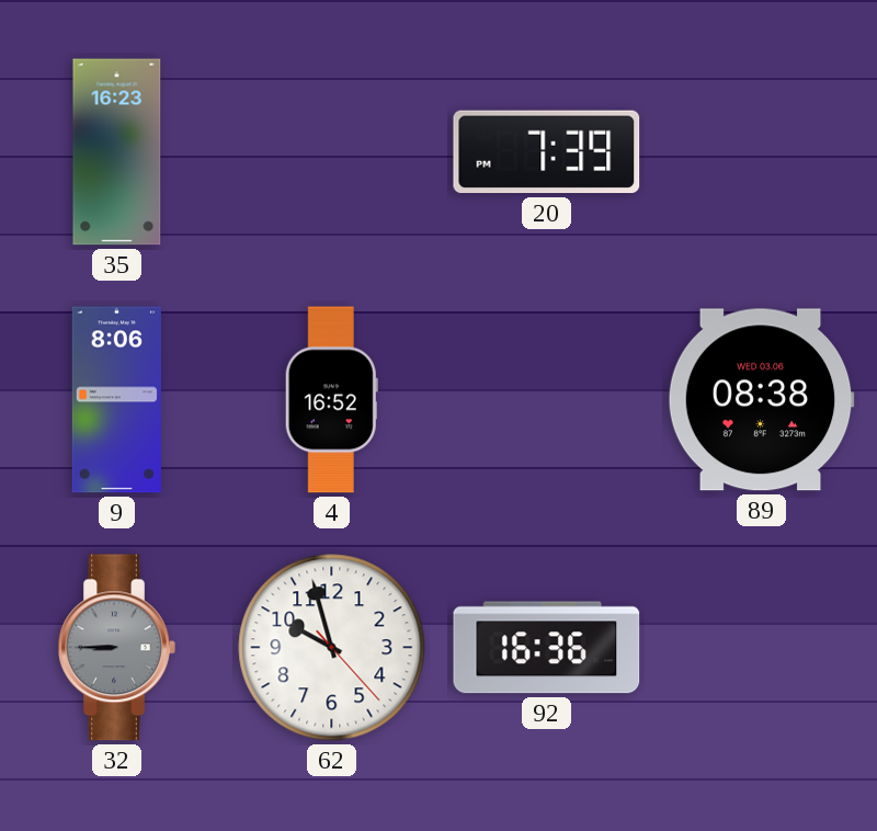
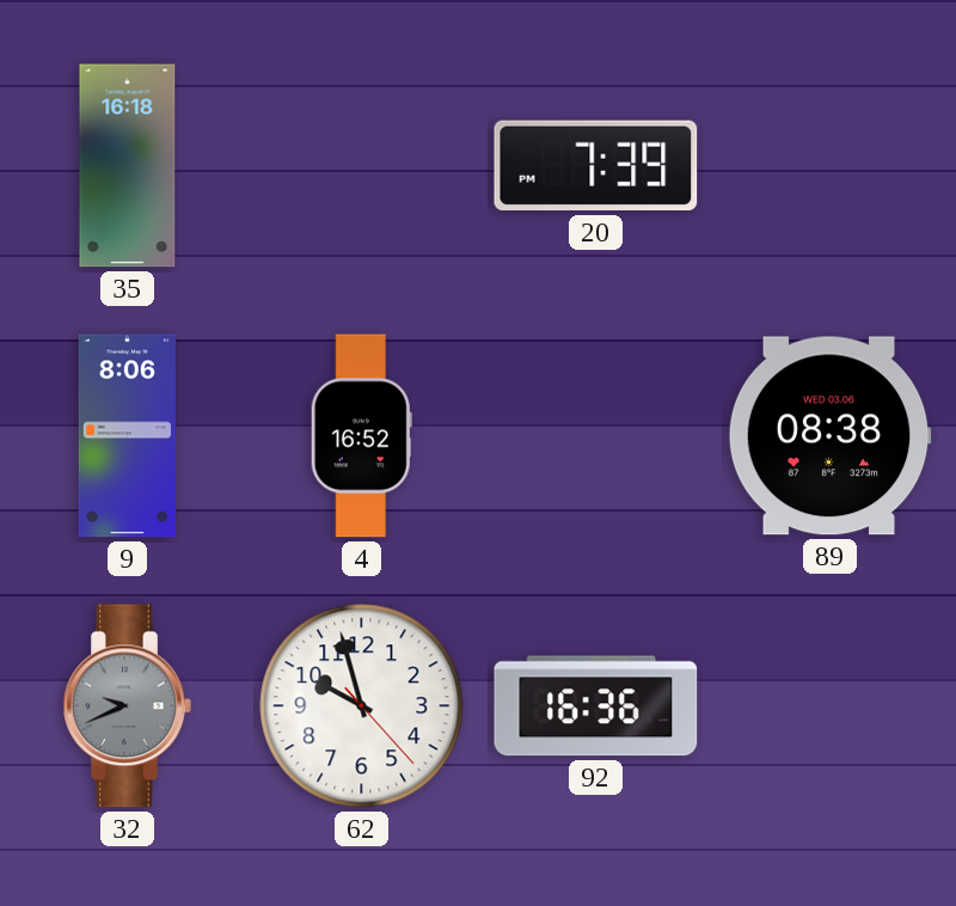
35: 16:23 -> 16:18
32: 8:45 -> 9:41
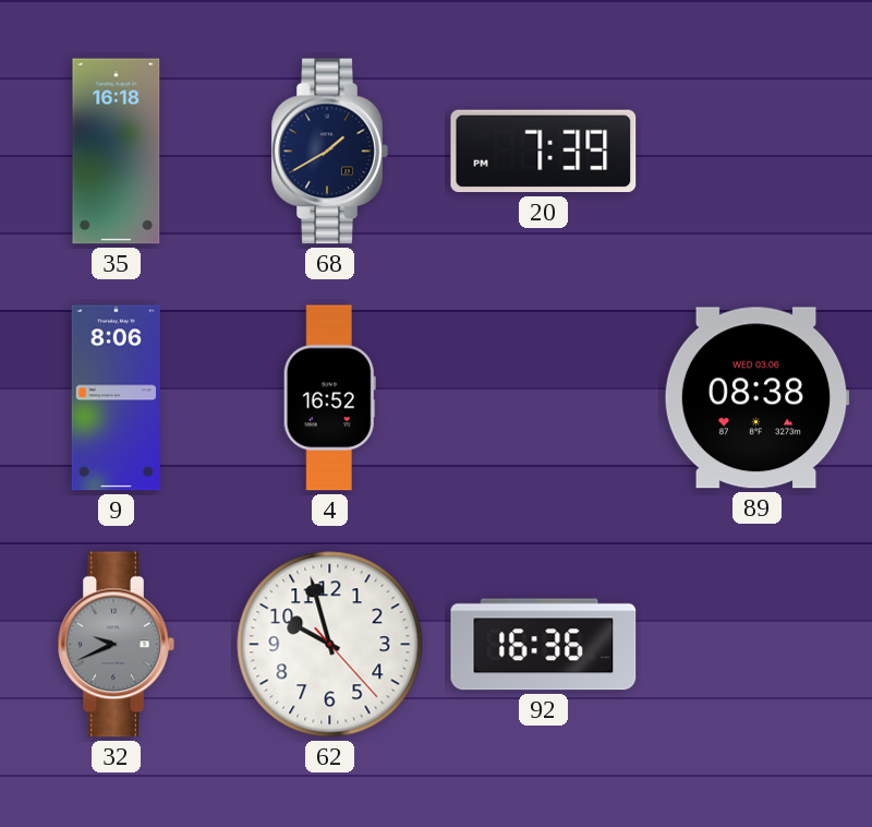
68: none -> 1:40
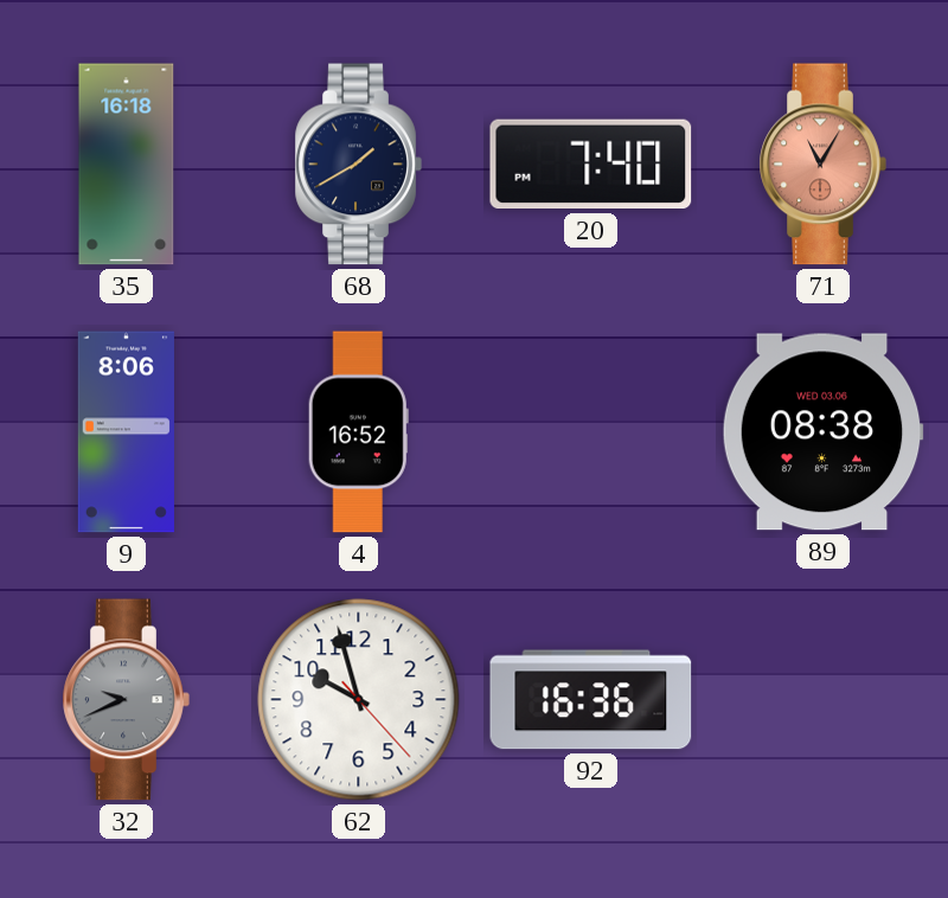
20: 7:39 -> 7:40
71: none -> 11:05
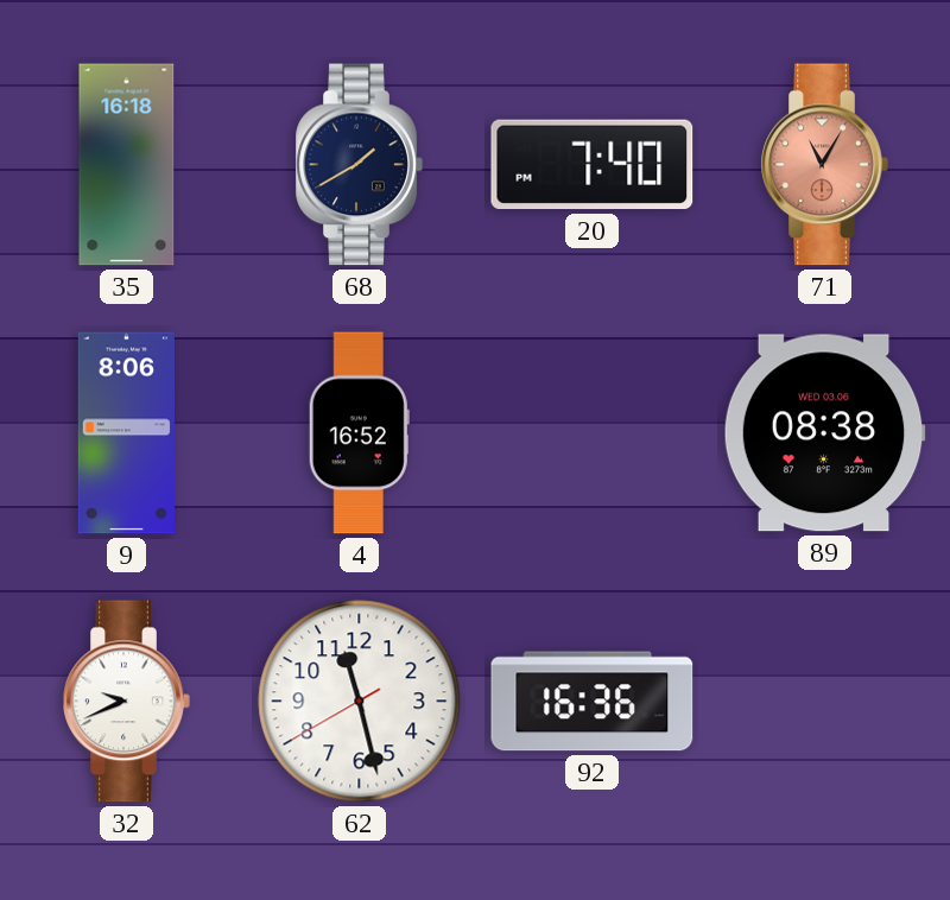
32 dial: grey -> white
62: 9:57 -> 11:27
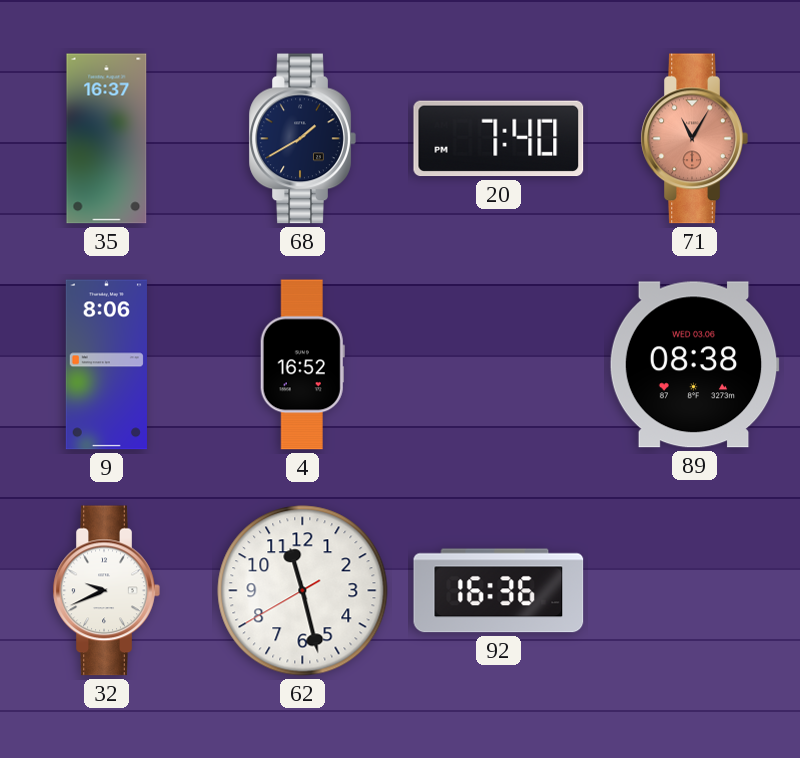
35: 16:18 -> 16:37
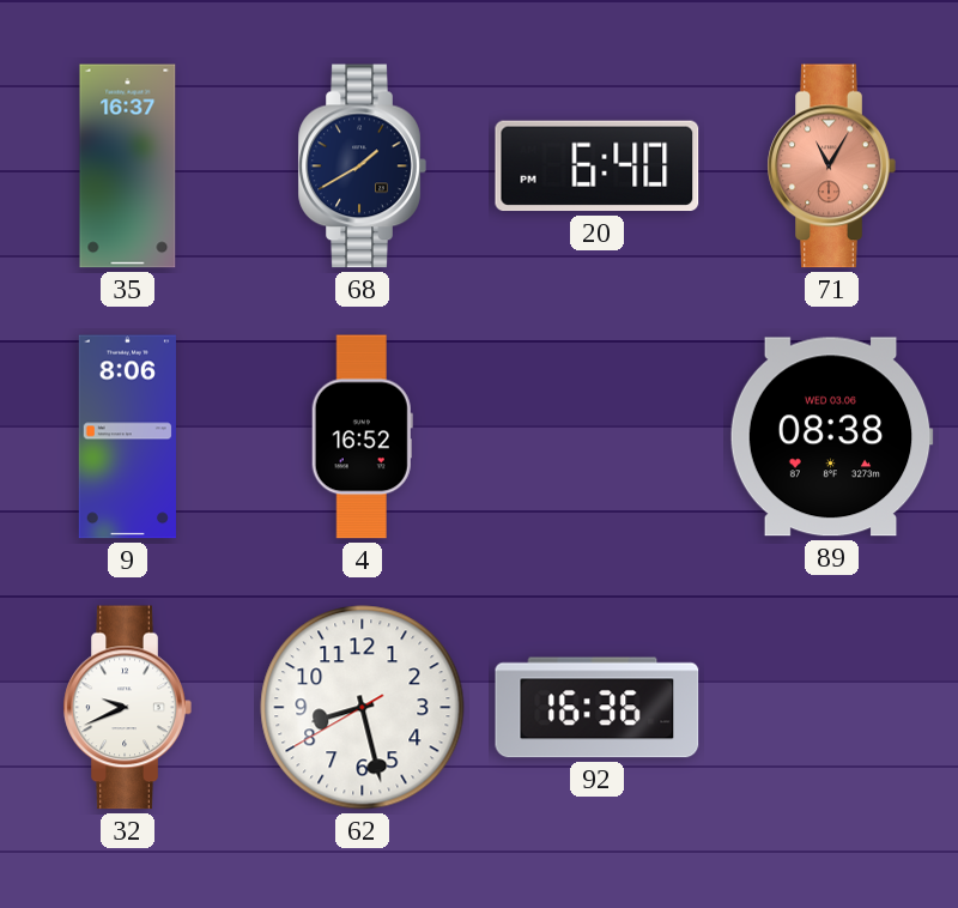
20: 7:40 -> 6:40
62: 11:27 -> 8:27
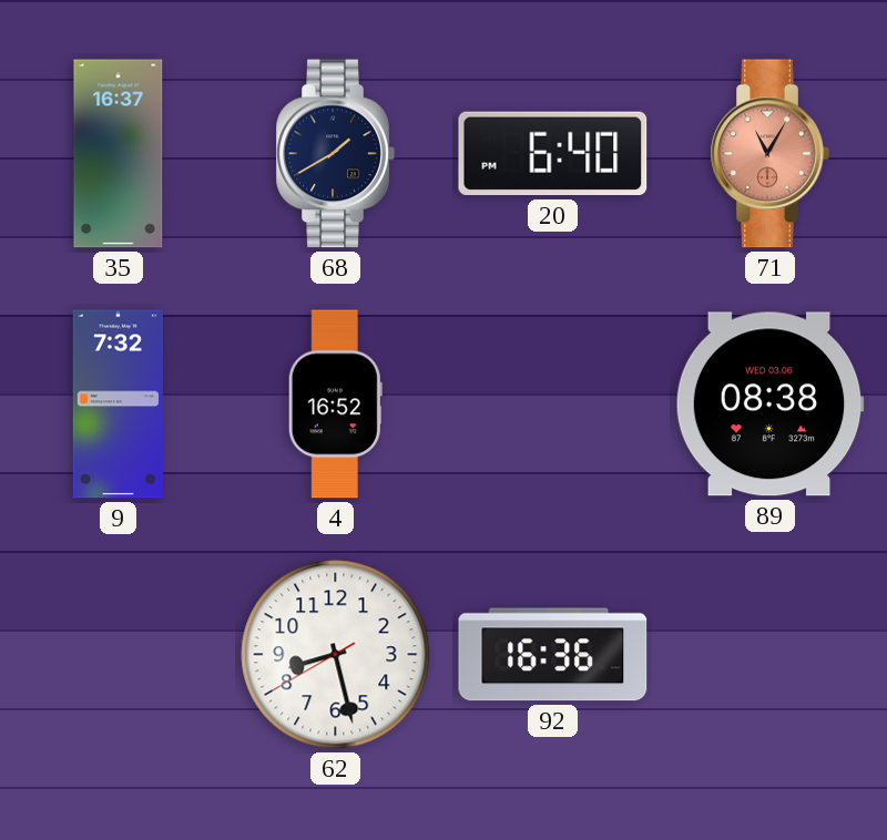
9: 8:06 -> 7:32
32: 9:41 -> none
